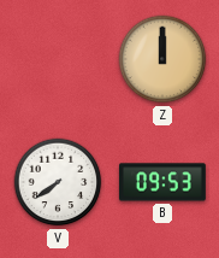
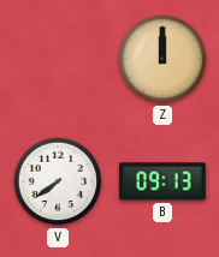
B: 09:53 -> 09:13
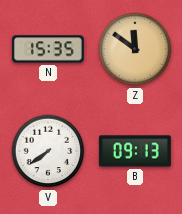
N: none -> 15:35
Z: 12:00 -> 11:51
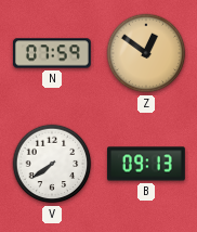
N: 15:35 -> 07:59
Z: 11:51 -> 12:51
